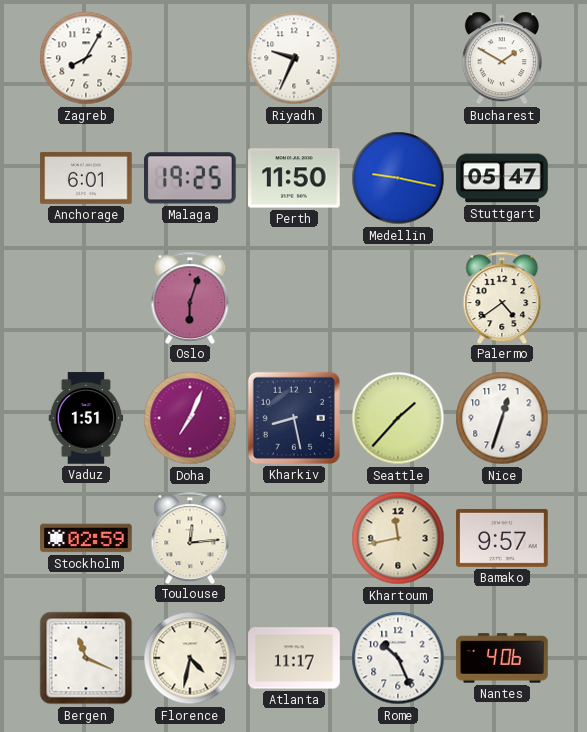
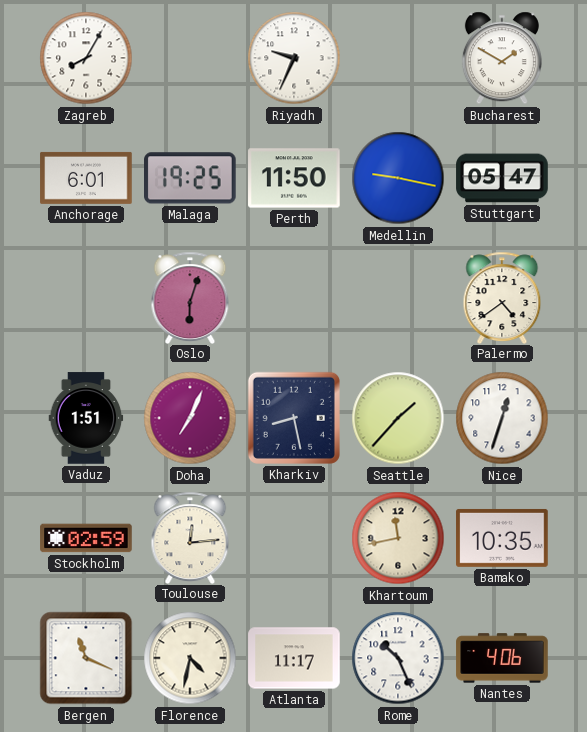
Bamako: 9:57 -> 10:35
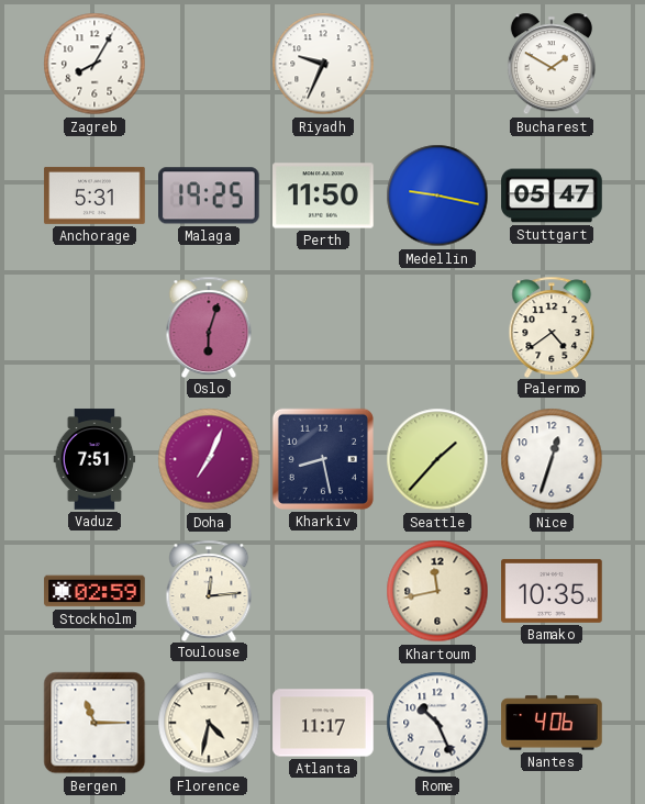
Anchorage: 6:01 -> 5:31
Vaduz: 1:51 -> 7:51
Bergen: 11:19 -> 11:15
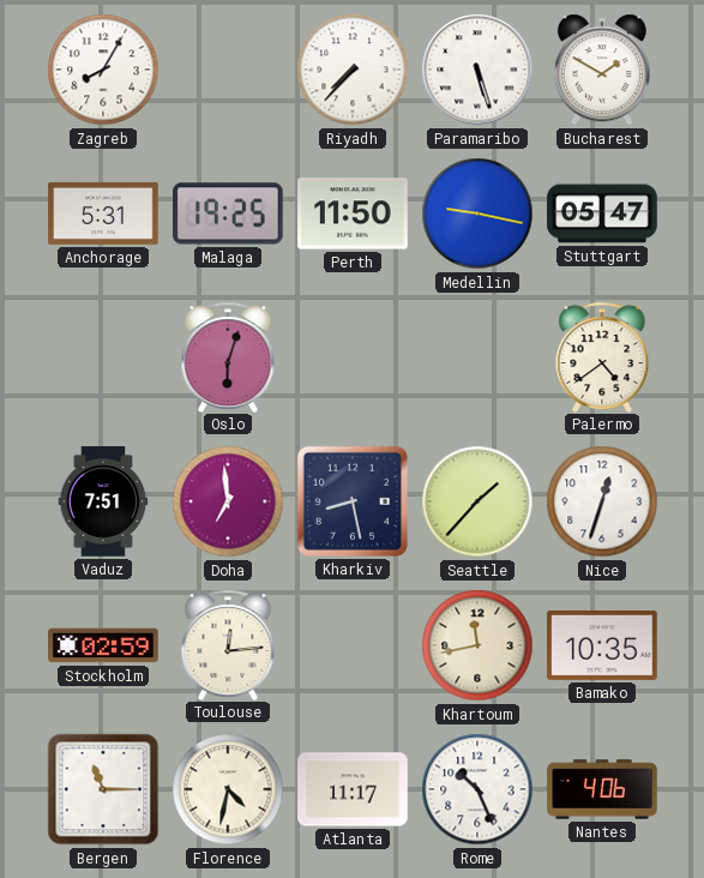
Riyadh: 9:34 -> 7:37
Paramaribo: none -> 5:27
Doha: 7:04 -> 6:59
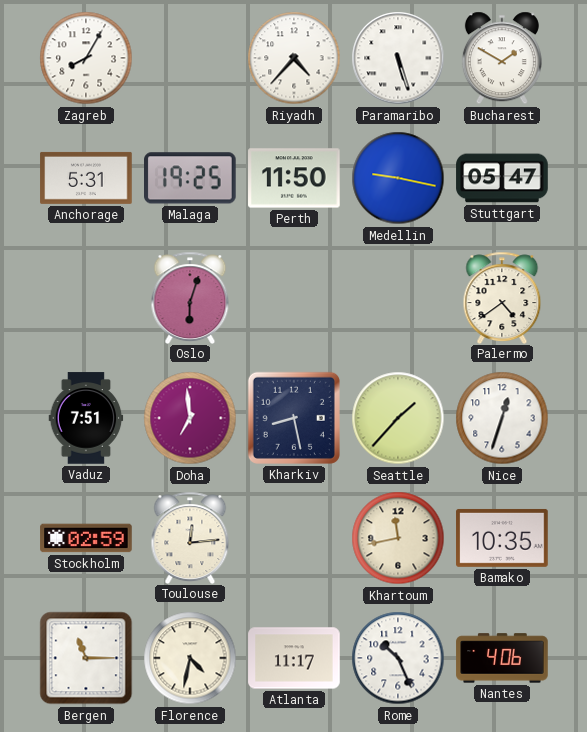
Riyadh: 7:37 -> 4:37
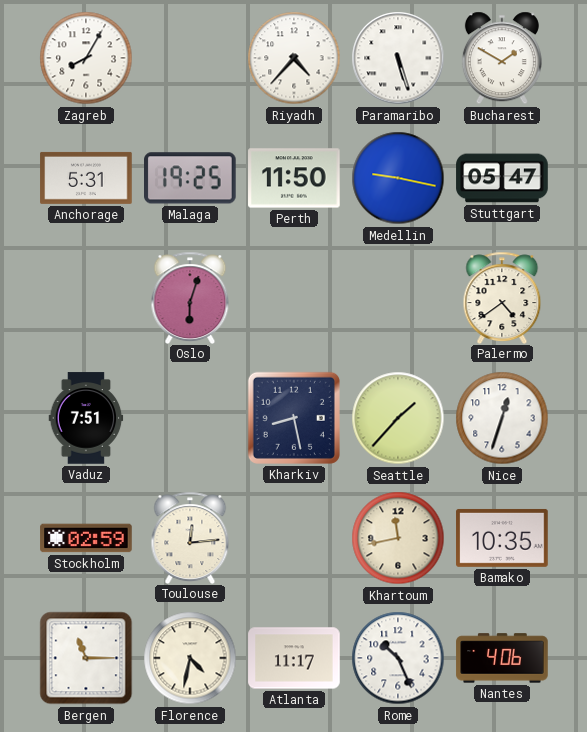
Doha: 6:59 -> none
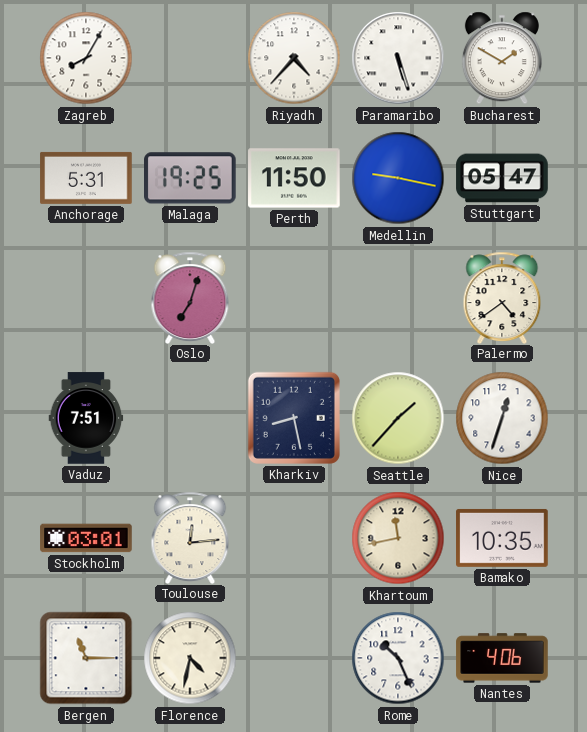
Oslo: 6:03 -> 7:03
Stockholm: 02:59 -> 03:01
Atlanta: 11:17 -> none
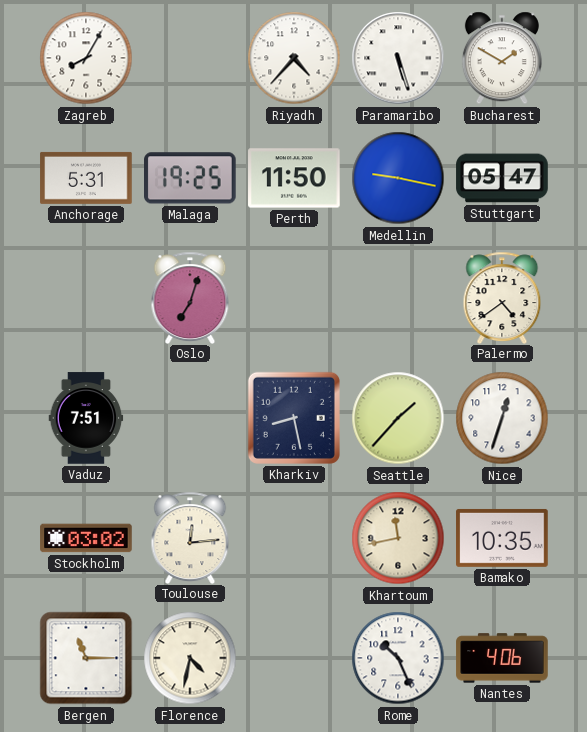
Stockholm: 03:01 -> 03:02
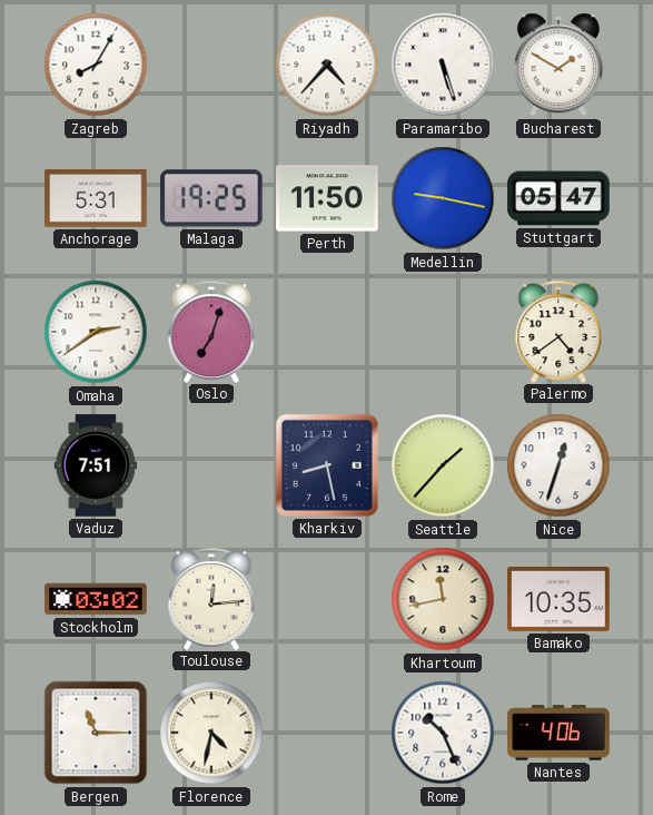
Omaha: none -> 2:39
